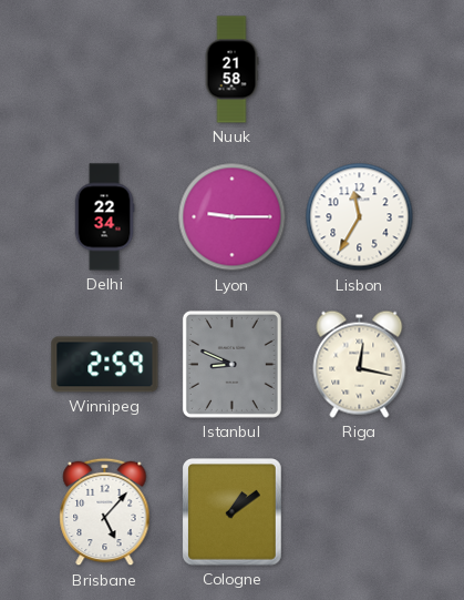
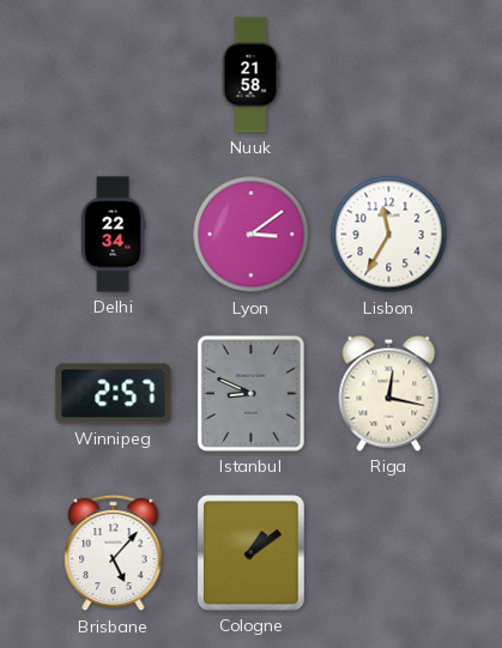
Lyon: 9:15 -> 3:09
Winnipeg: 2:59 -> 2:57
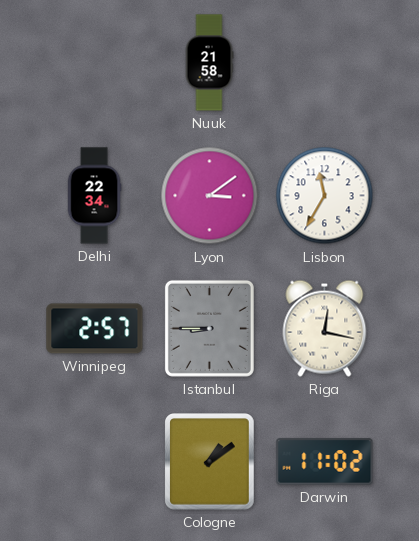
Istanbul: 8:49 -> 8:45
Brisbane: 5:07 -> none
Darwin: none -> 11:02
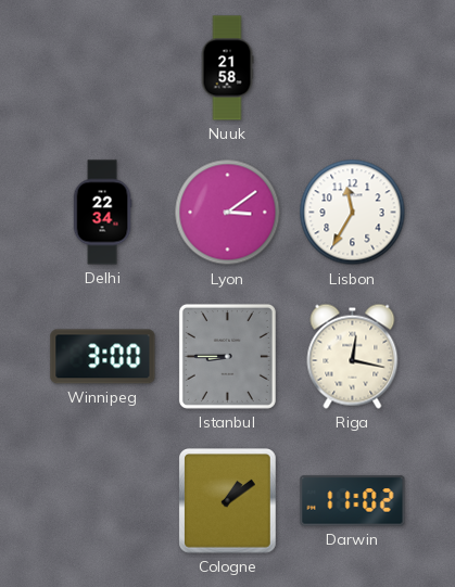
Winnipeg: 2:57 -> 3:00
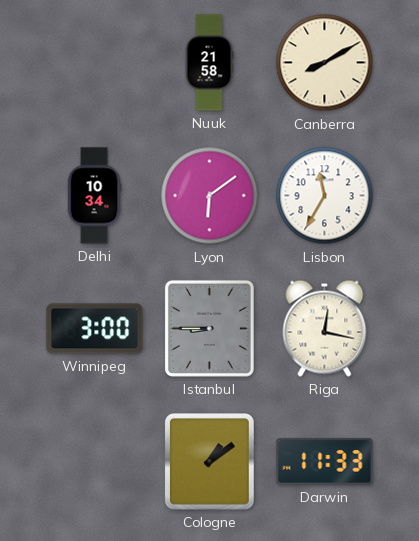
Canberra: none -> 8:10
Delhi: 22:34 -> 10:34
Lyon: 3:09 -> 6:09
Darwin: 11:02 -> 11:33
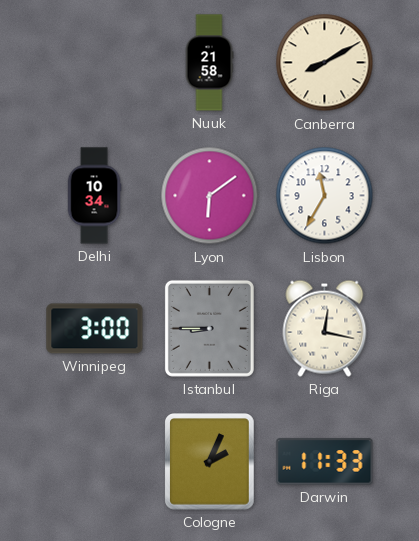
Cologne: 1:09 -> 2:04
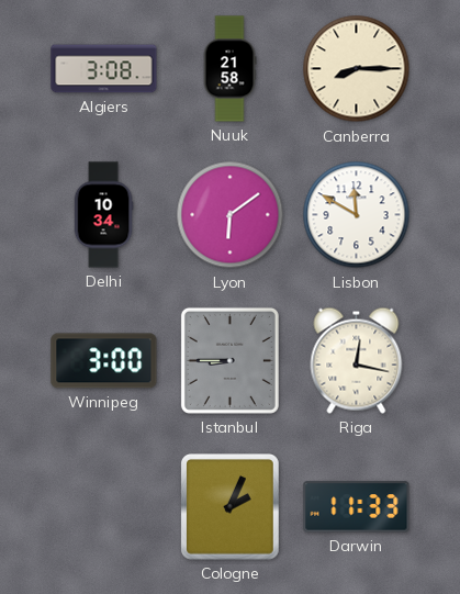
Algiers: none -> 3:08
Canberra: 8:10 -> 8:15
Lisbon: 11:35 -> 11:50
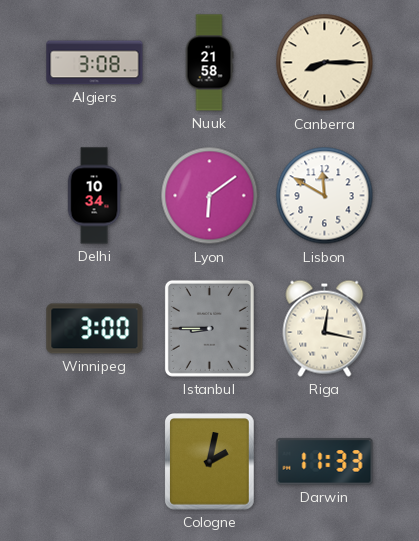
Cologne: 2:04 -> 2:02
